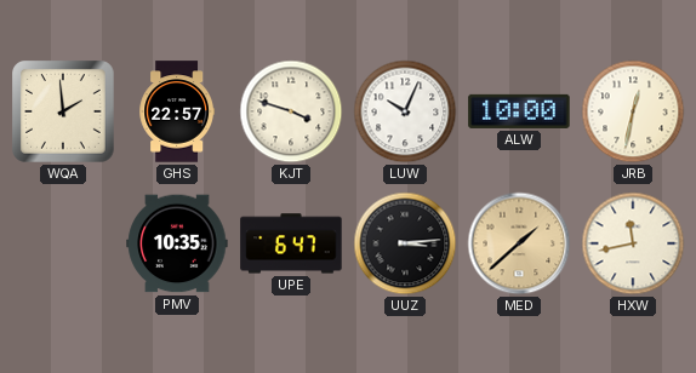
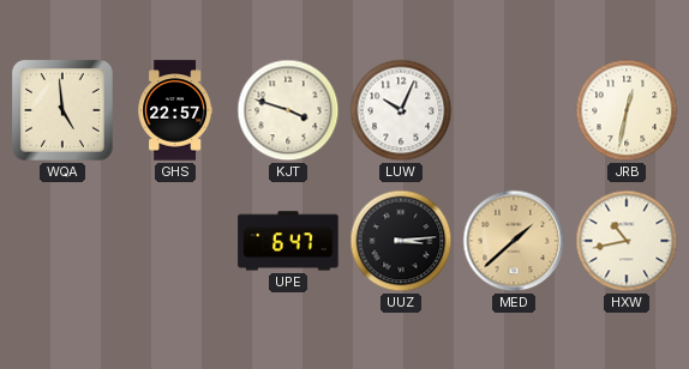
WQA: 1:59 -> 4:59
ALW: 10:00 -> none
PMV: 10:35 -> none
HXW: 11:43 -> 10:43
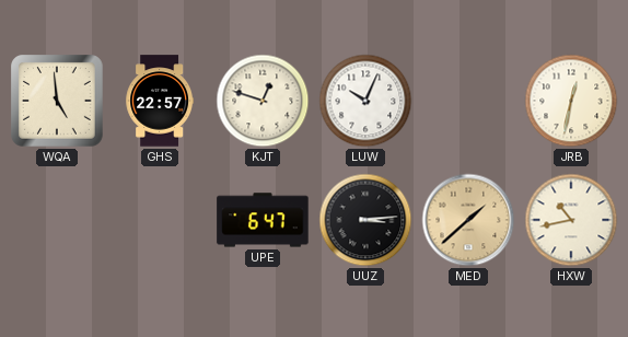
KJT: 3:48 -> 12:48
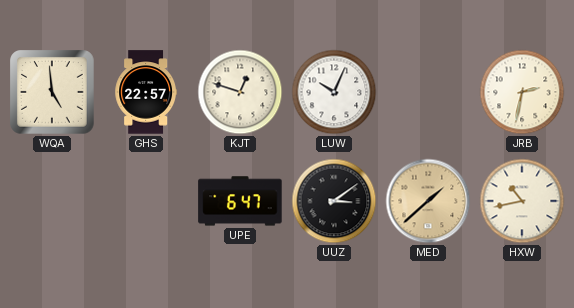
JRB: 12:32 -> 2:32
UUZ: 3:14 -> 3:09
